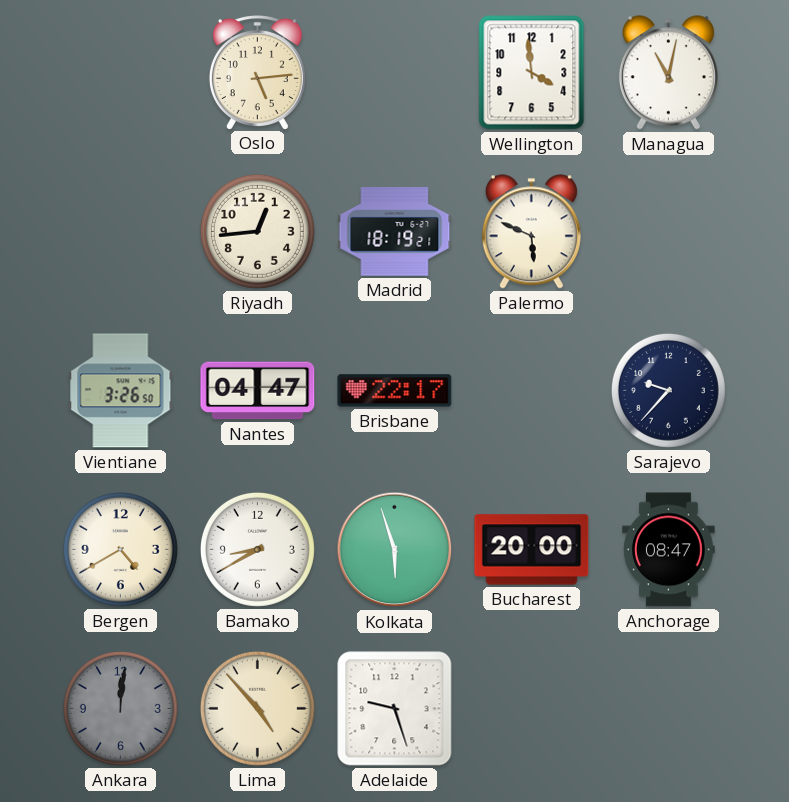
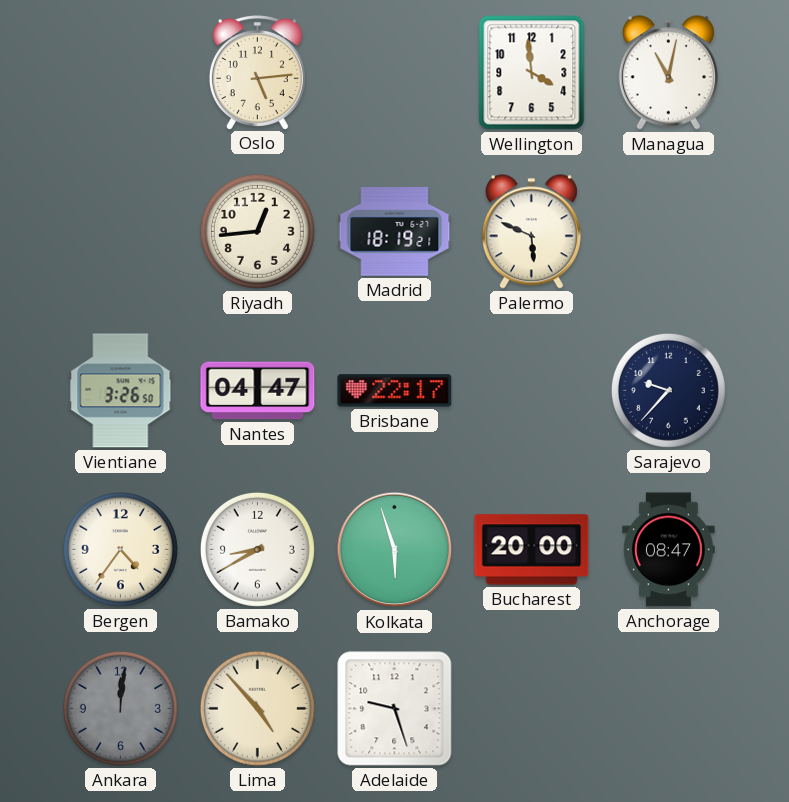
Bergen: 4:40 -> 4:36
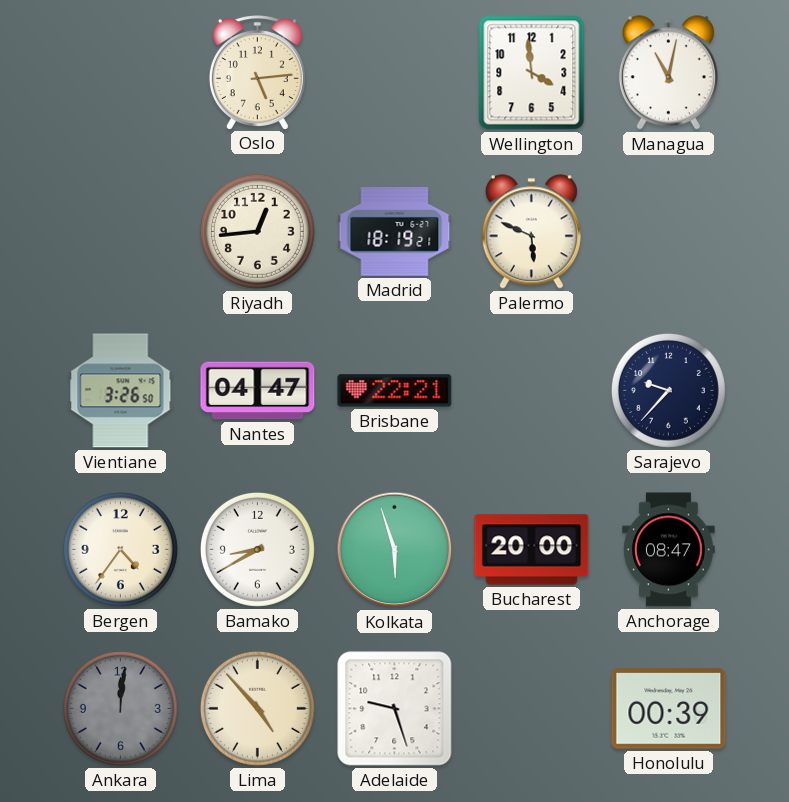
Brisbane: 22:17 -> 22:21
Honolulu: none -> 00:39
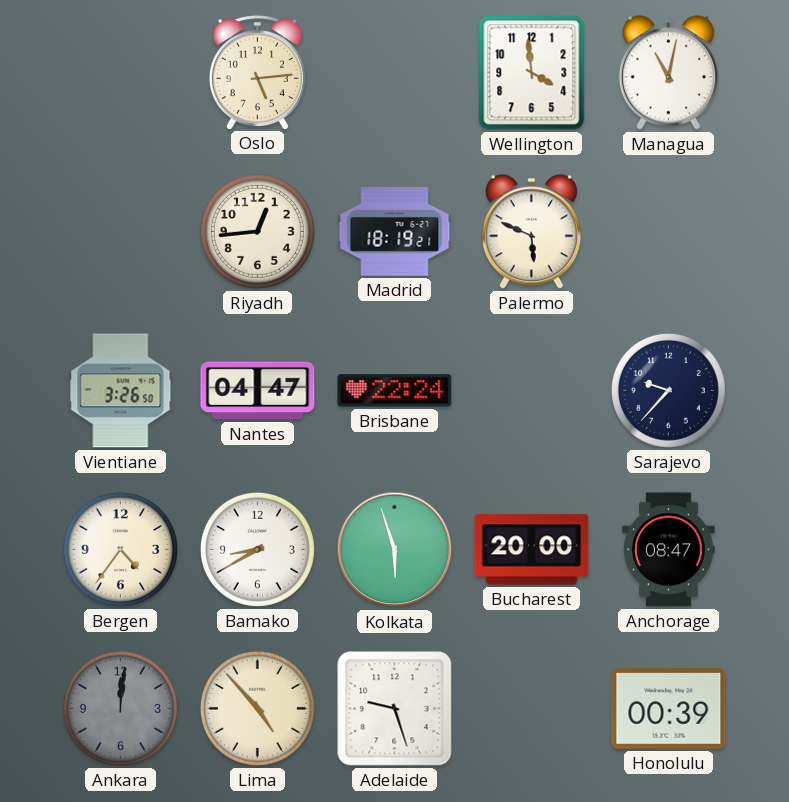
Brisbane: 22:21 -> 22:24
